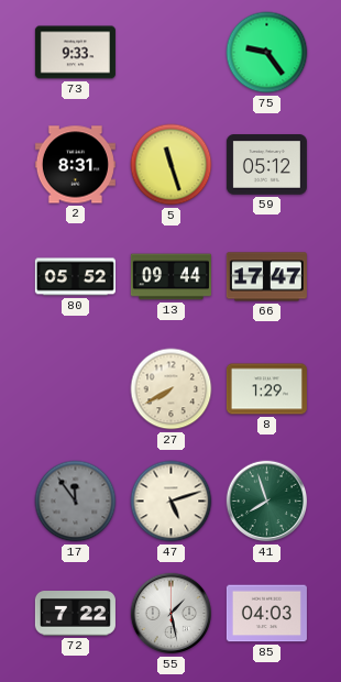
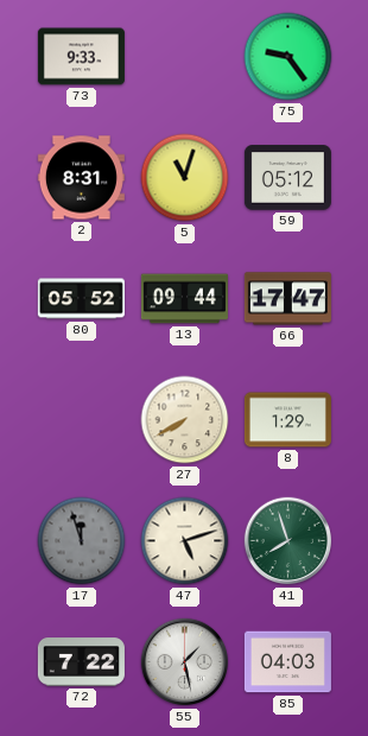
5: 11:27 -> 11:03
17: 11:54 -> 11:57
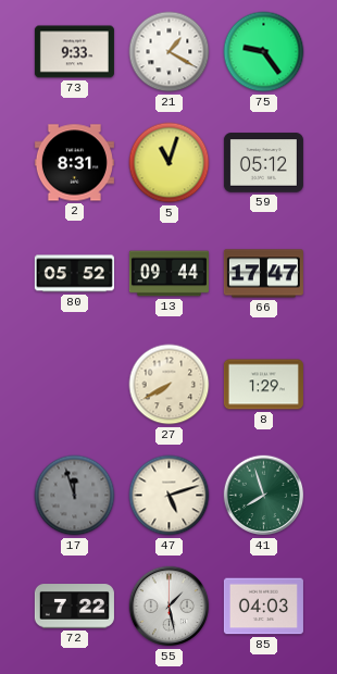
21: none -> 1:20
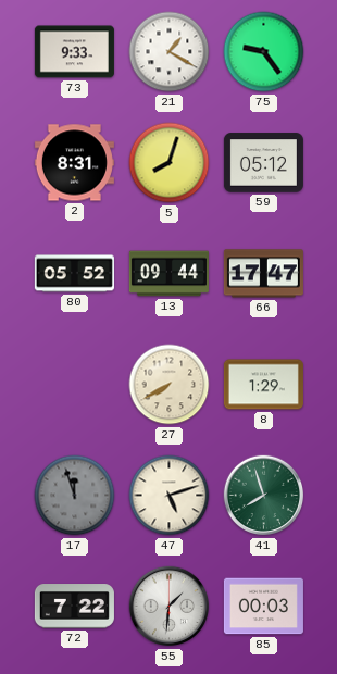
5: 11:03 -> 8:03
55: 1:28 -> 1:31
85: 04:03 -> 00:03
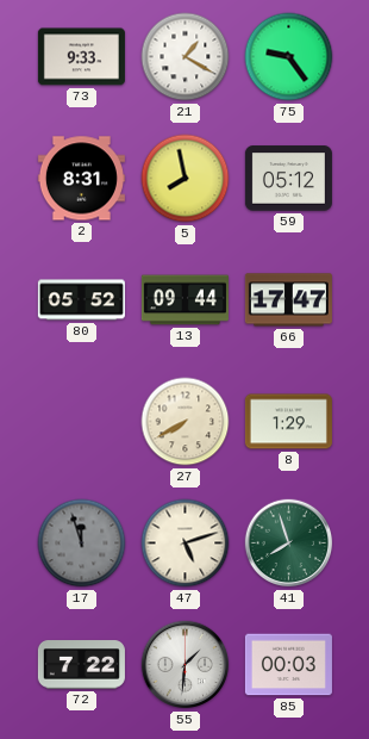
5: 8:03 -> 7:58
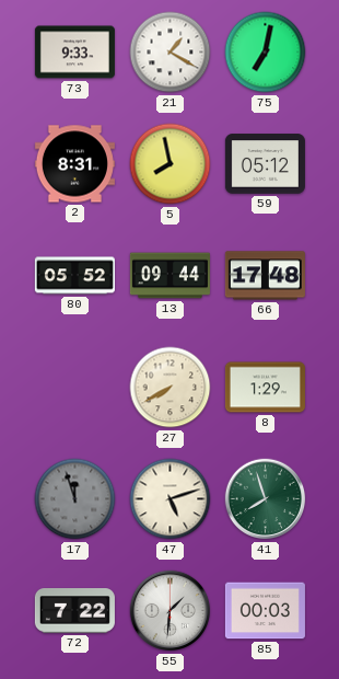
75: 9:24 -> 7:02
66: 17:47 -> 17:48
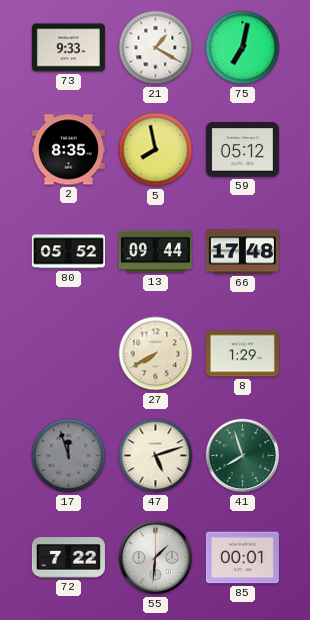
2: 8:31 -> 8:35
85: 00:03 -> 00:01
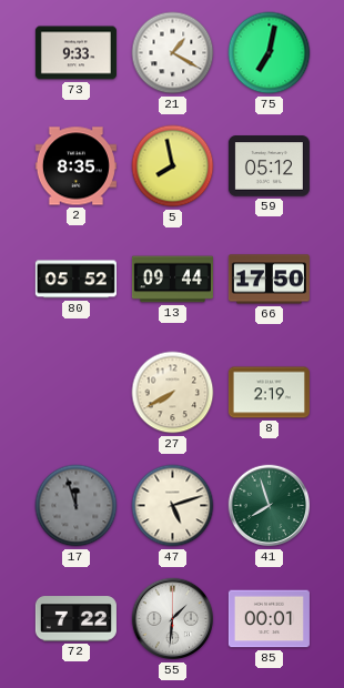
66: 17:48 -> 17:50
8: 1:29 -> 2:19
